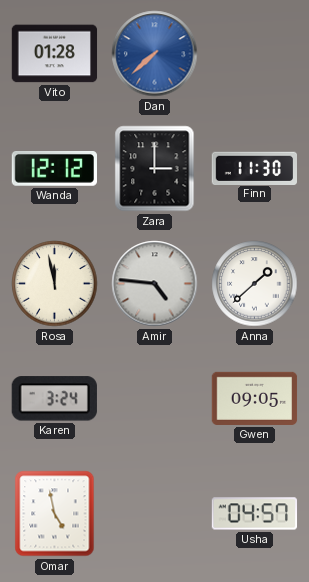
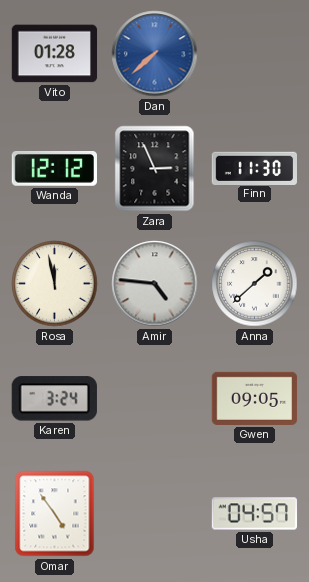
Zara: 3:00 -> 2:56
Omar: 4:58 -> 4:54
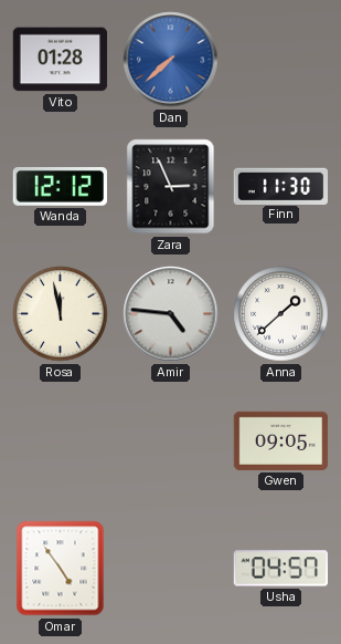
Karen: 3:24 -> none
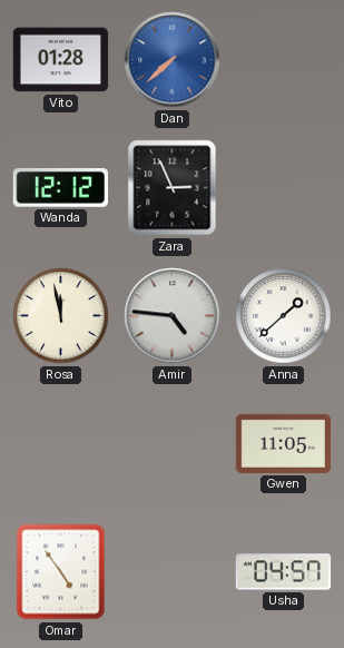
Finn: 11:30 -> none
Gwen: 09:05 -> 11:05
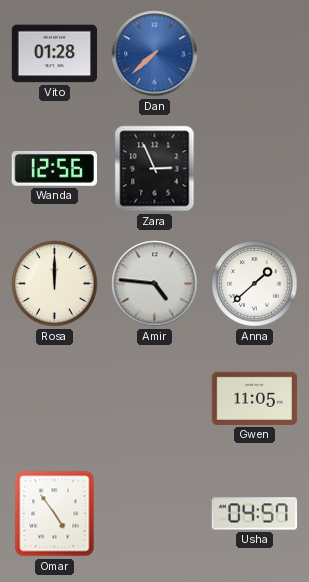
Wanda: 12:12 -> 12:56
Rosa: 11:58 -> 12:00
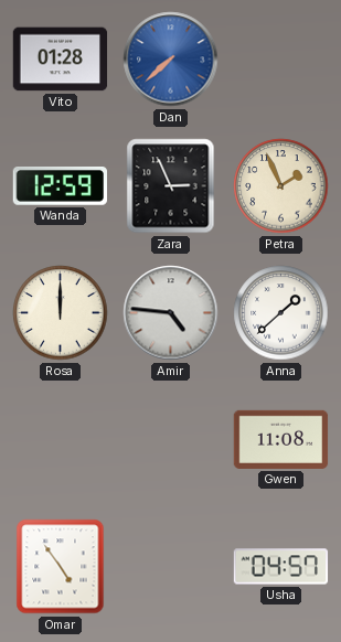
Wanda: 12:56 -> 12:59
Petra: none -> 1:56
Gwen: 11:05 -> 11:08
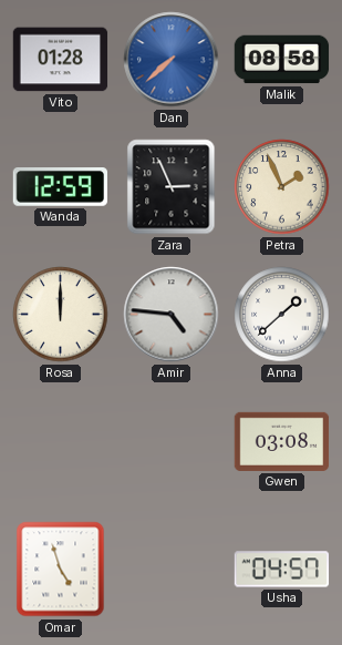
Malik: none -> 08:58
Gwen: 11:08 -> 03:08
Omar: 4:54 -> 4:57
